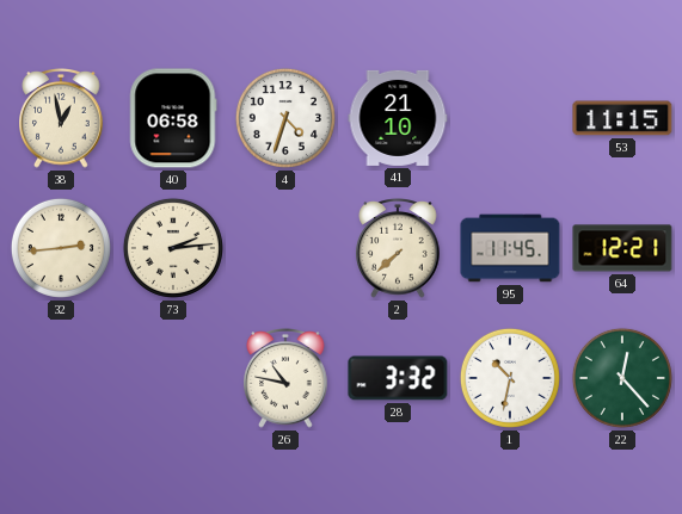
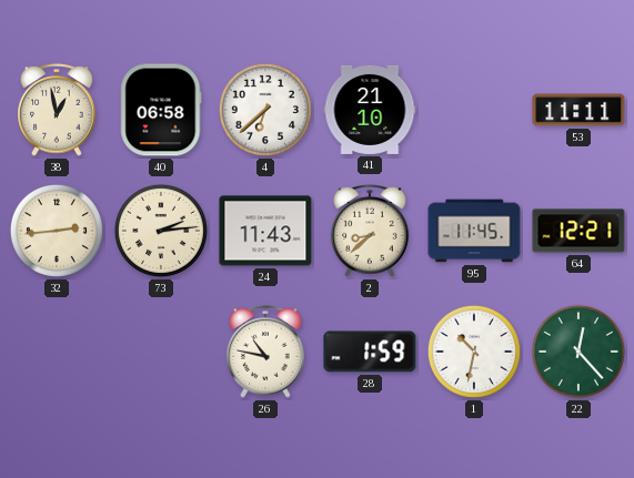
4: 4:33 -> 6:38
53: 11:15 -> 11:11
24: none -> 11:43
2: 7:38 -> 8:38
28: 3:32 -> 1:59
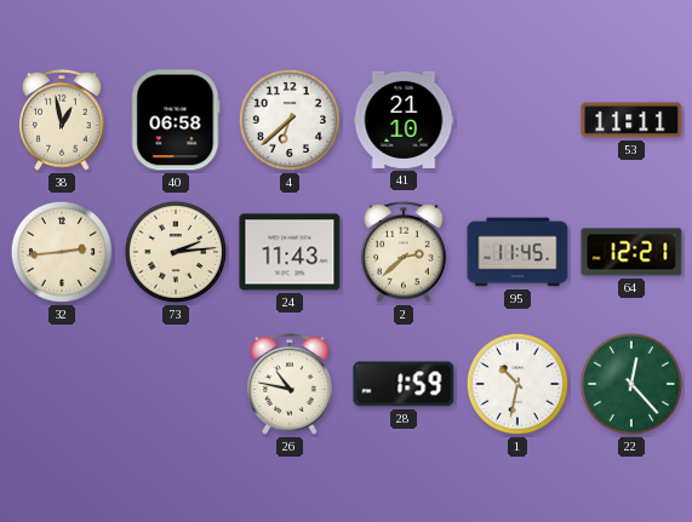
2: 8:38 -> 2:38
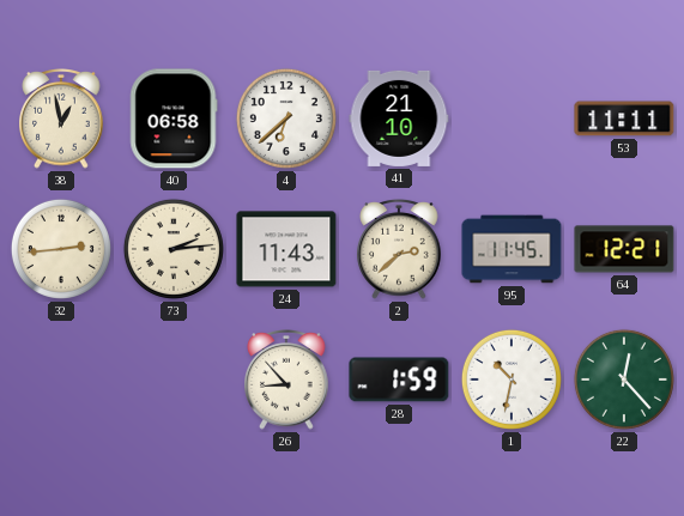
26: 10:47 -> 8:53
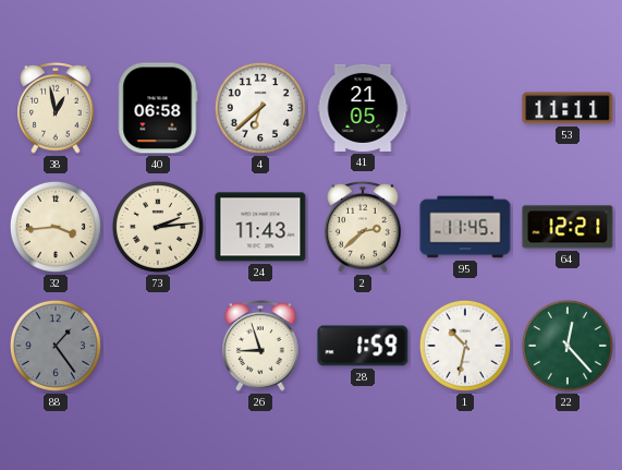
41: 21:10 -> 21:05
32: 2:44 -> 3:44
88: none -> 1:24
26: 8:53 -> 8:57
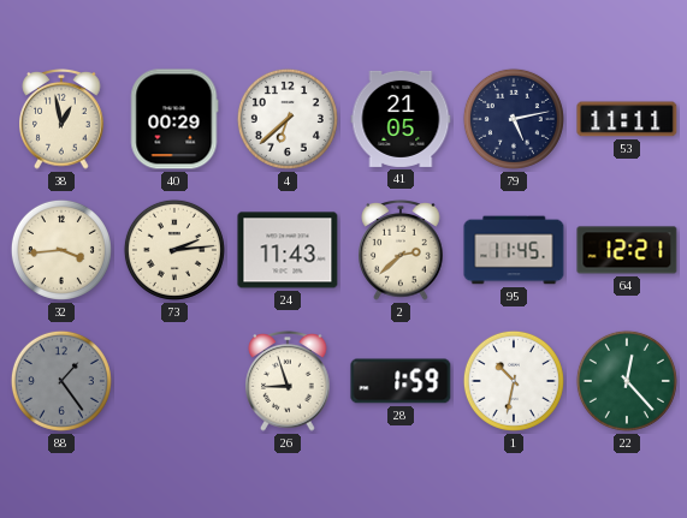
40: 06:58 -> 00:29
79: none -> 5:13
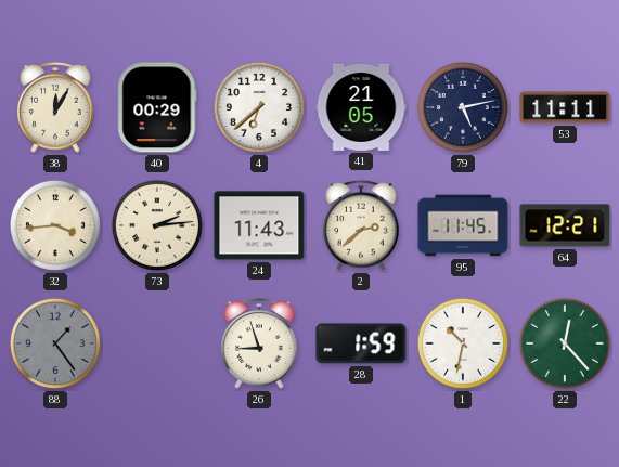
38: 12:58 -> 12:05
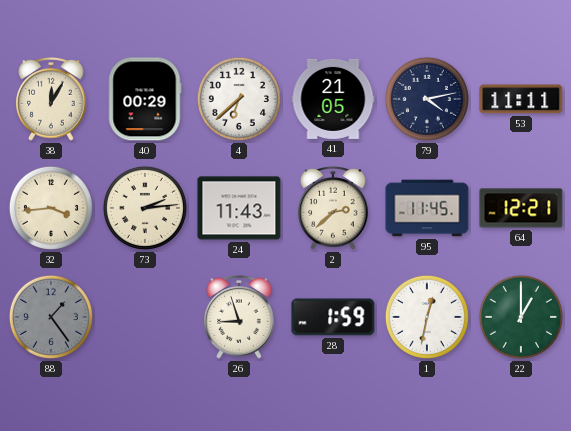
79: 5:13 -> 4:13
1: 10:32 -> 12:32
22: 12:23 -> 1:00
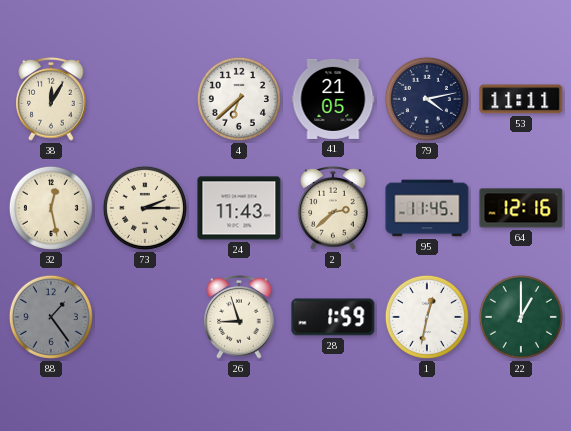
40: 00:29 -> none
32: 3:44 -> 12:28
73: 2:14 -> 2:15
64: 12:21 -> 12:16
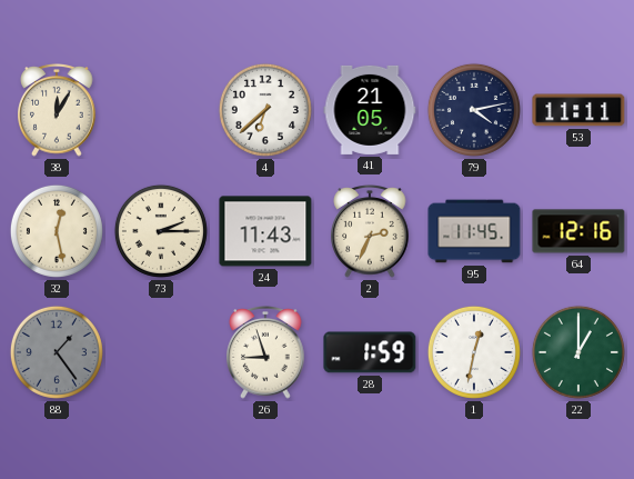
2: 2:38 -> 2:34
